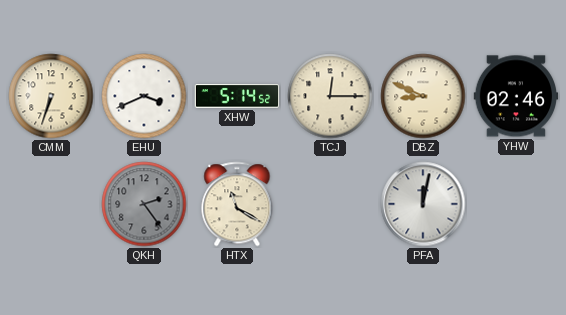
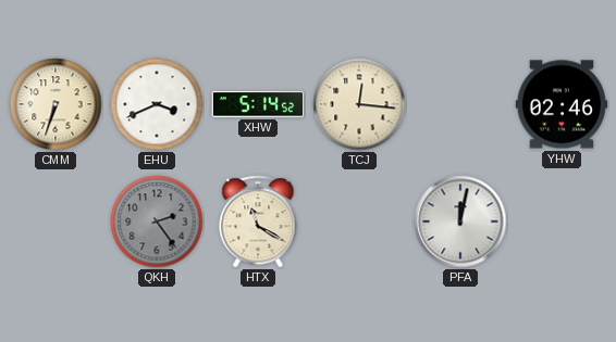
TCJ: 12:15 -> 12:16
DBZ: 8:49 -> none
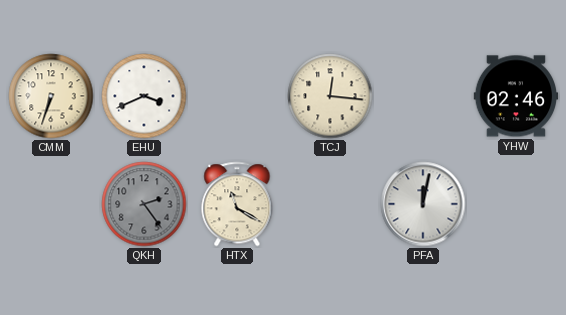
XHW: 5:14 -> none
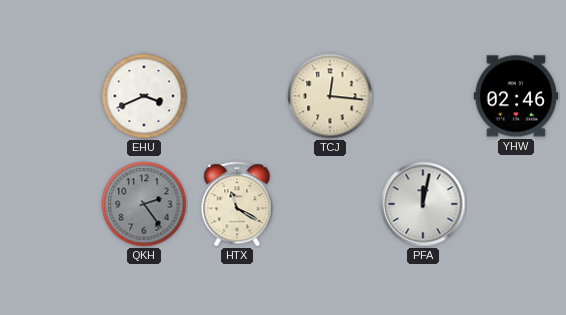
CMM: 6:33 -> none
